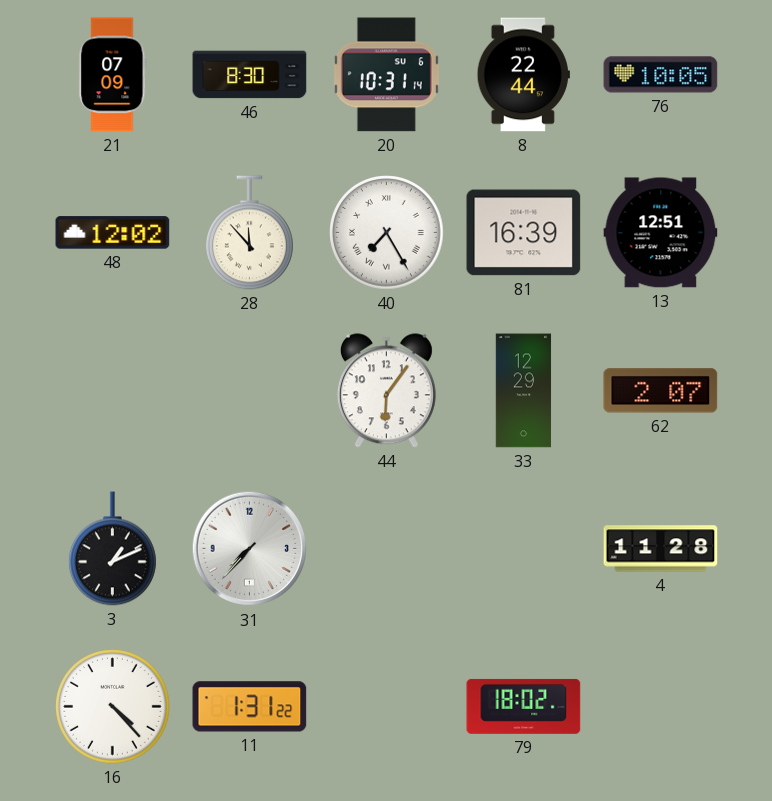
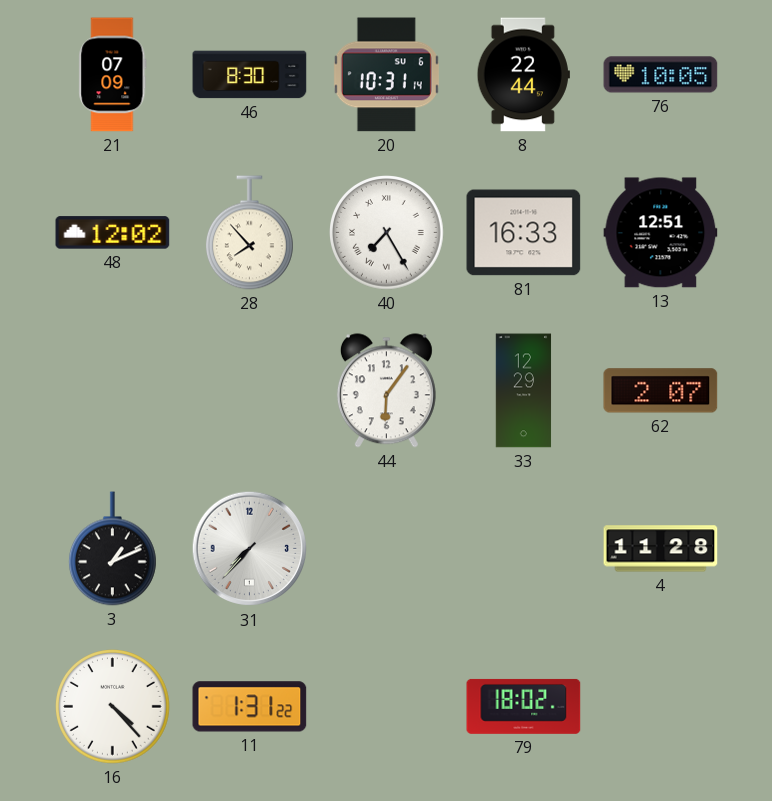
28: 11:53 -> 7:53
81: 16:39 -> 16:33
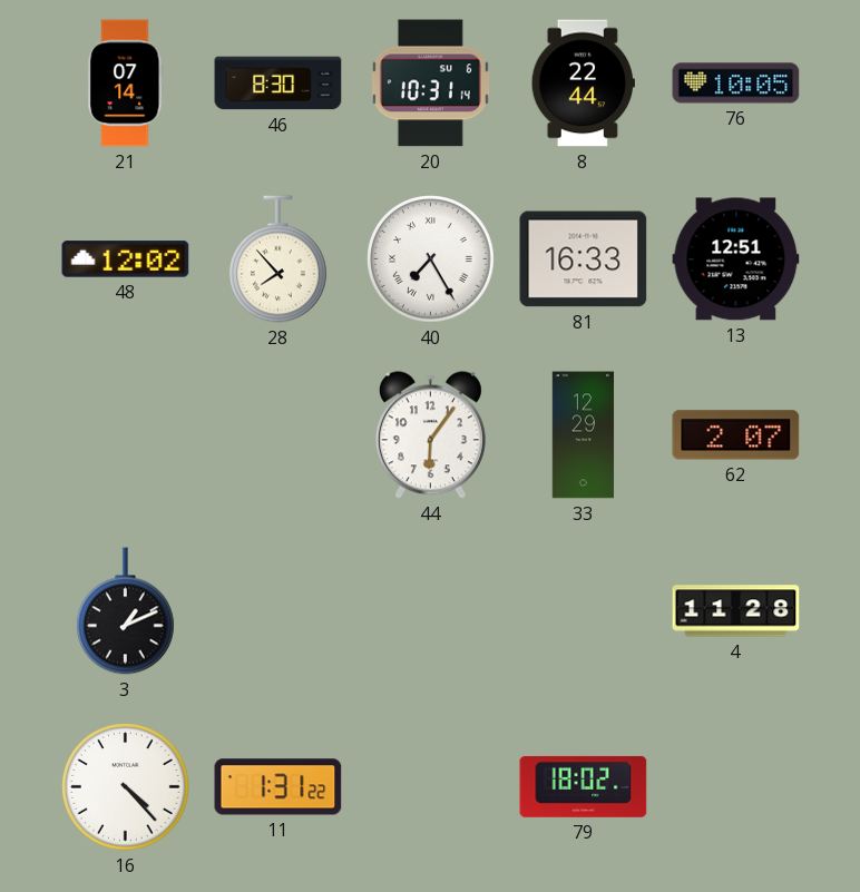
21: 07:09 -> 07:14
31: 7:37 -> none
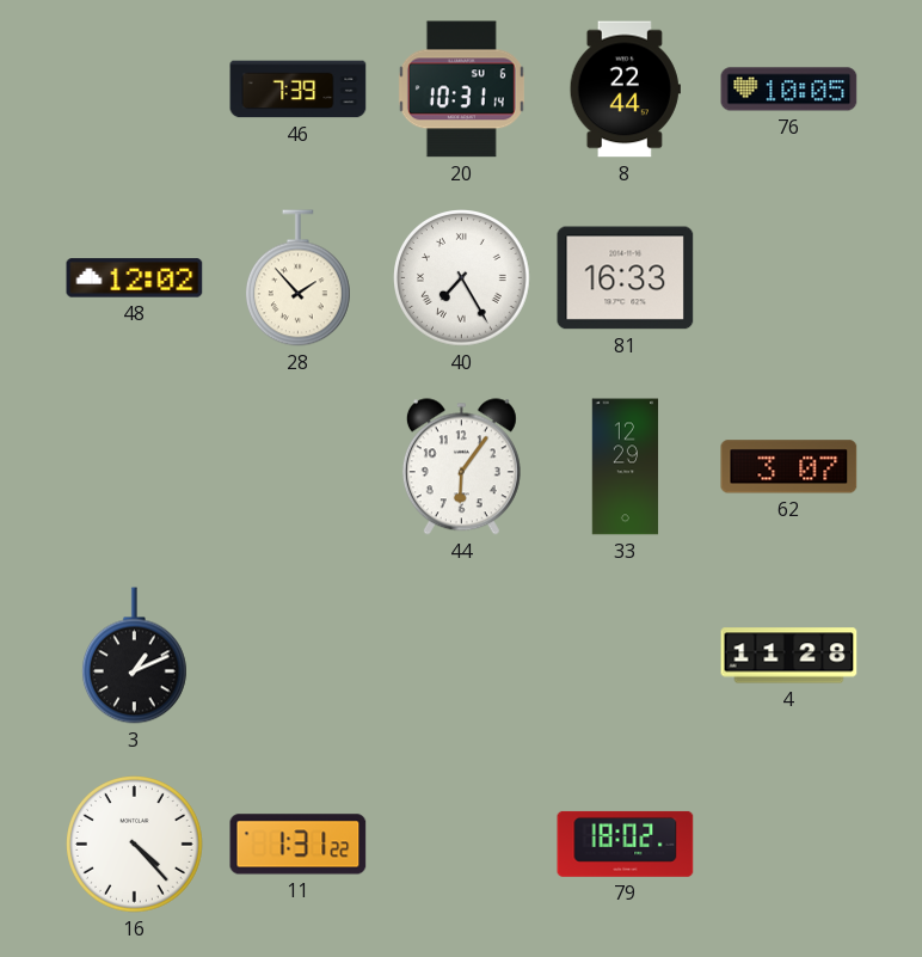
21: 07:14 -> none
46: 8:30 -> 7:39
28: 7:53 -> 1:53
13: 12:51 -> none
62: 2:07 -> 3:07
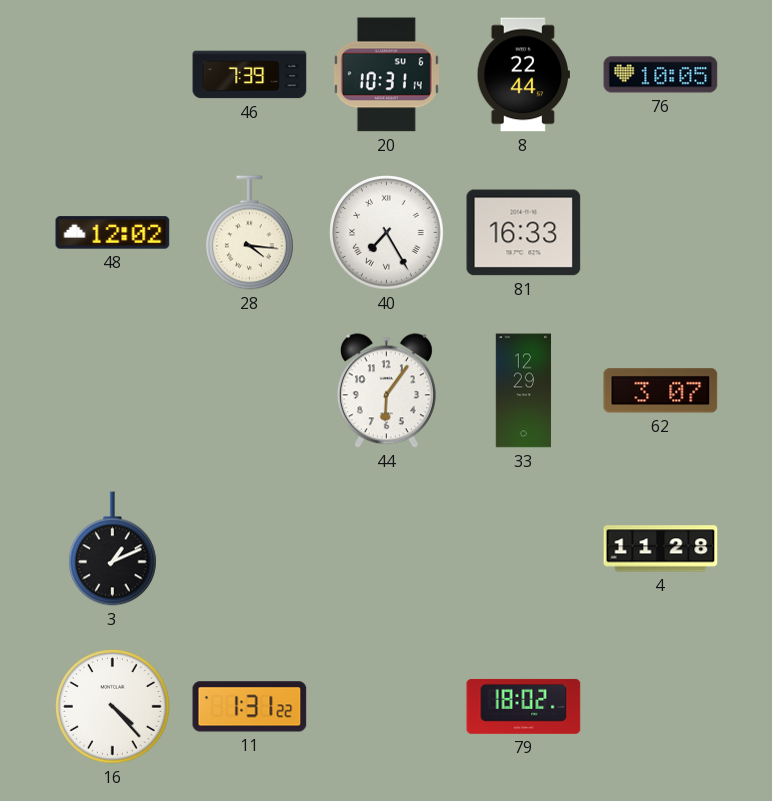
28: 1:53 -> 4:16
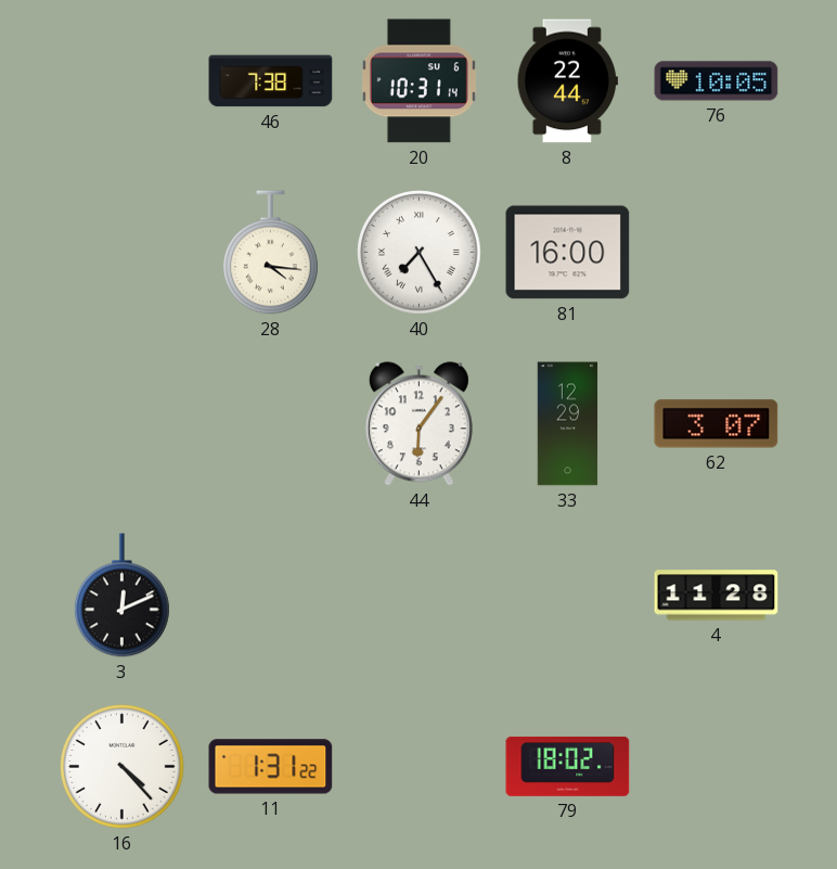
46: 7:39 -> 7:38
48: 12:02 -> none
81: 16:33 -> 16:00
3: 1:11 -> 12:11
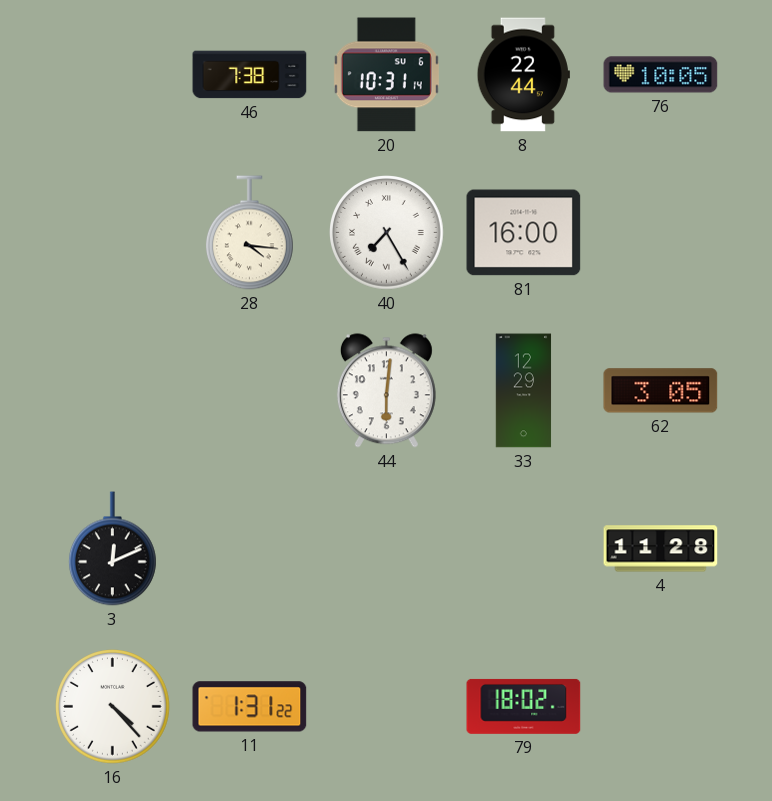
44: 6:06 -> 6:01
62: 3:07 -> 3:05
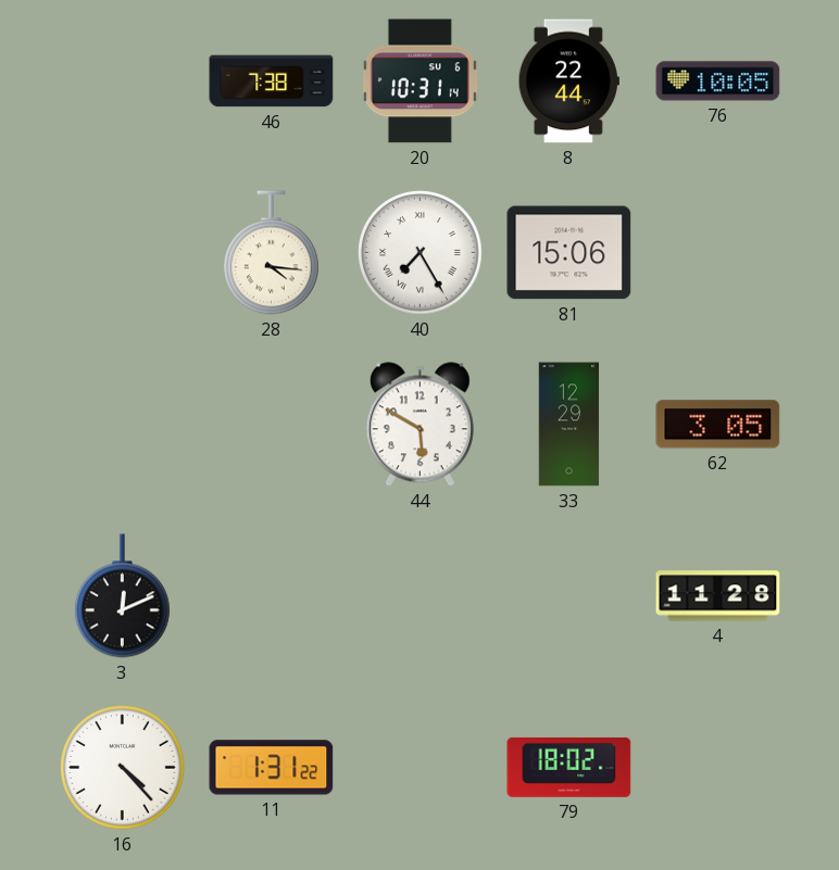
81: 16:00 -> 15:06
44: 6:01 -> 5:50
